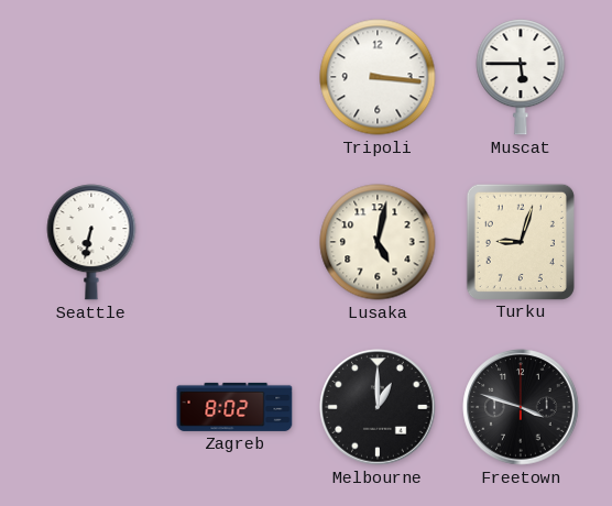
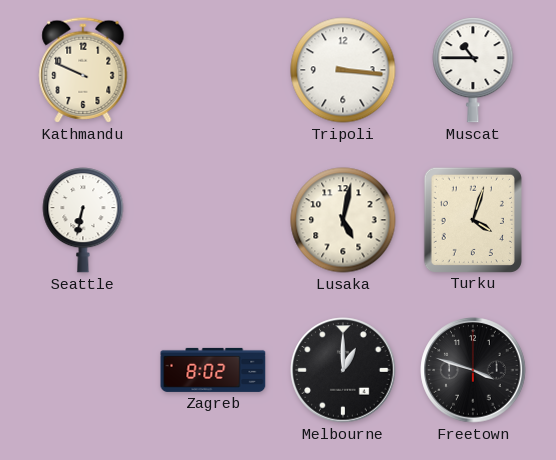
Kathmandu: none -> 9:49
Muscat: 5:45 -> 10:45
Turku: 9:03 -> 4:03
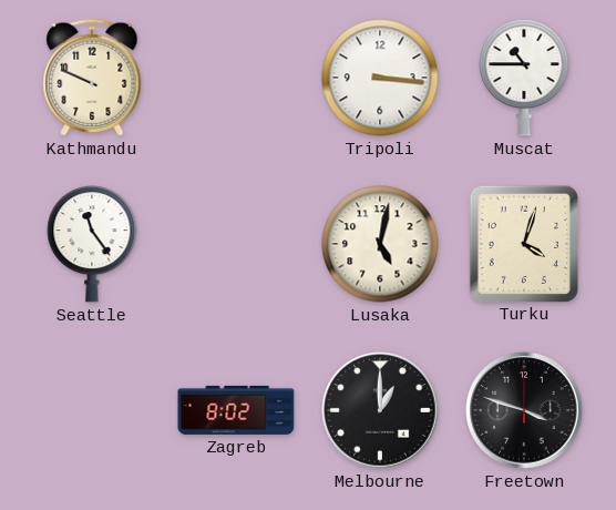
Seattle: 6:32 -> 11:24
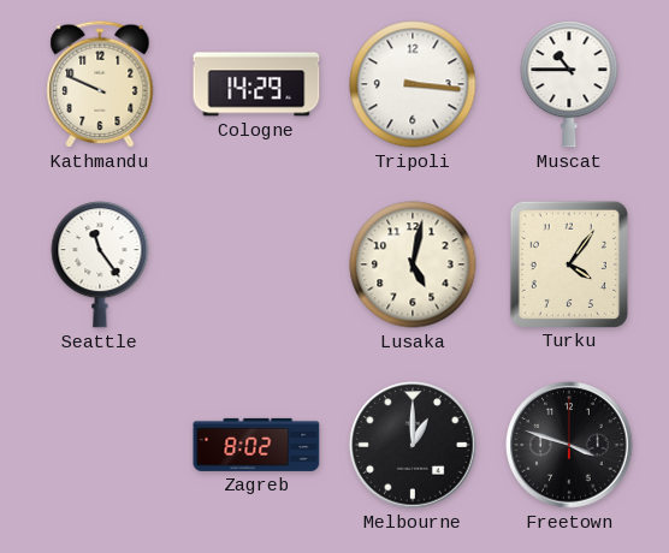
Cologne: none -> 14:29
Turku: 4:03 -> 4:06
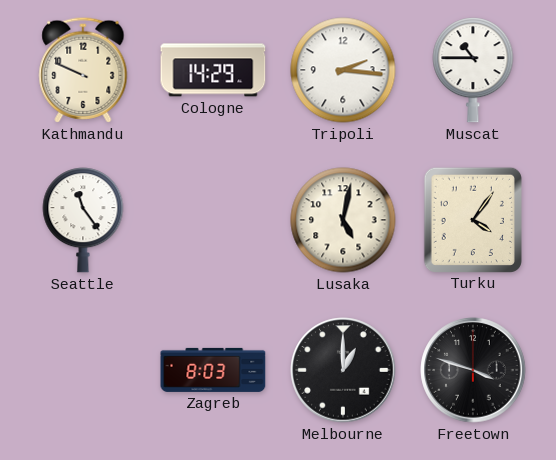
Tripoli: 3:16 -> 2:16
Zagreb: 8:02 -> 8:03
